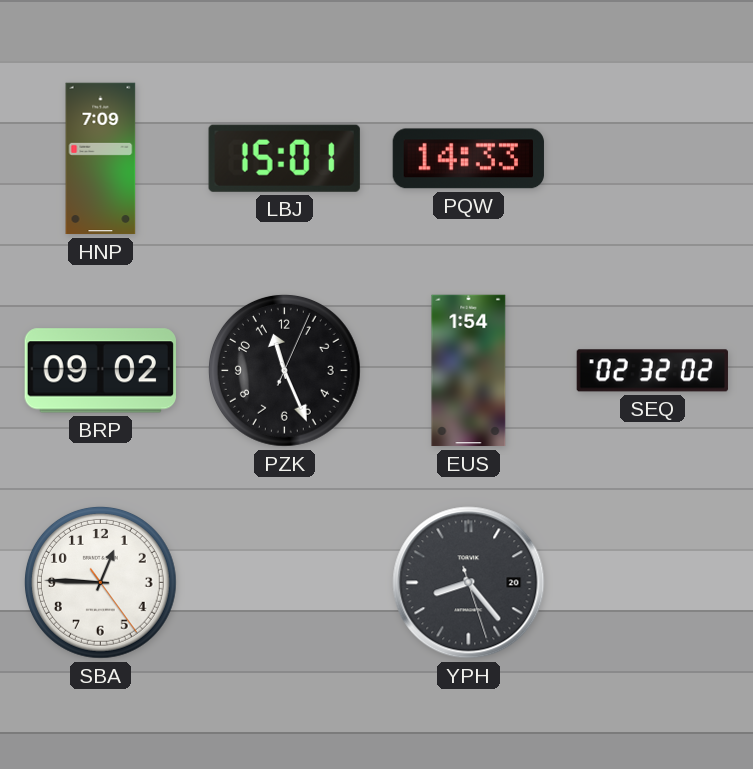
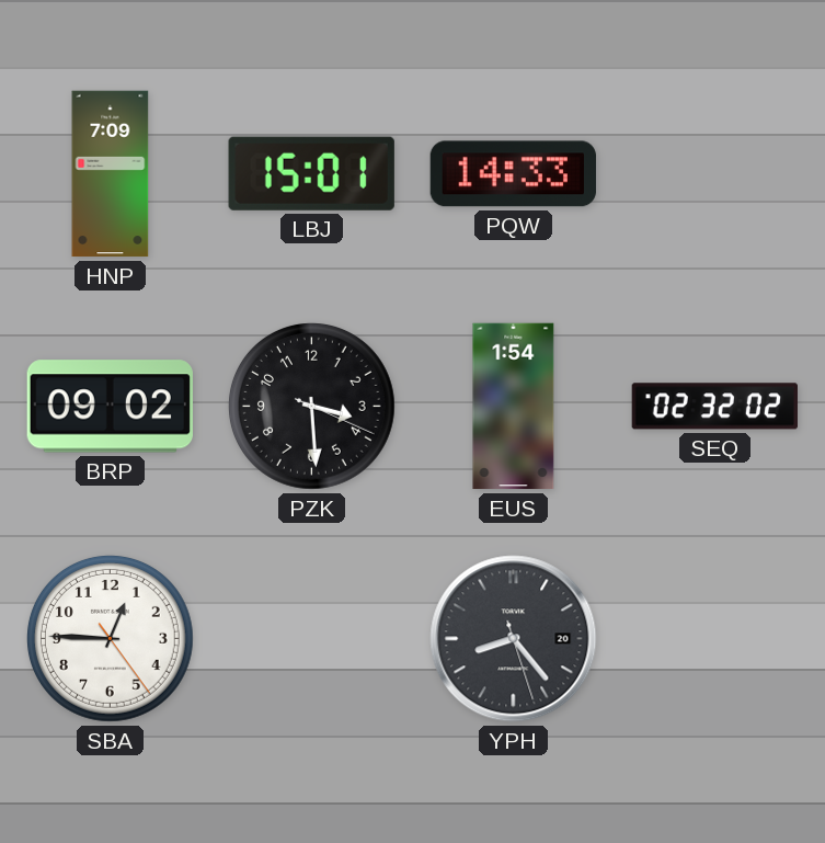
PZK: 11:26 -> 3:29
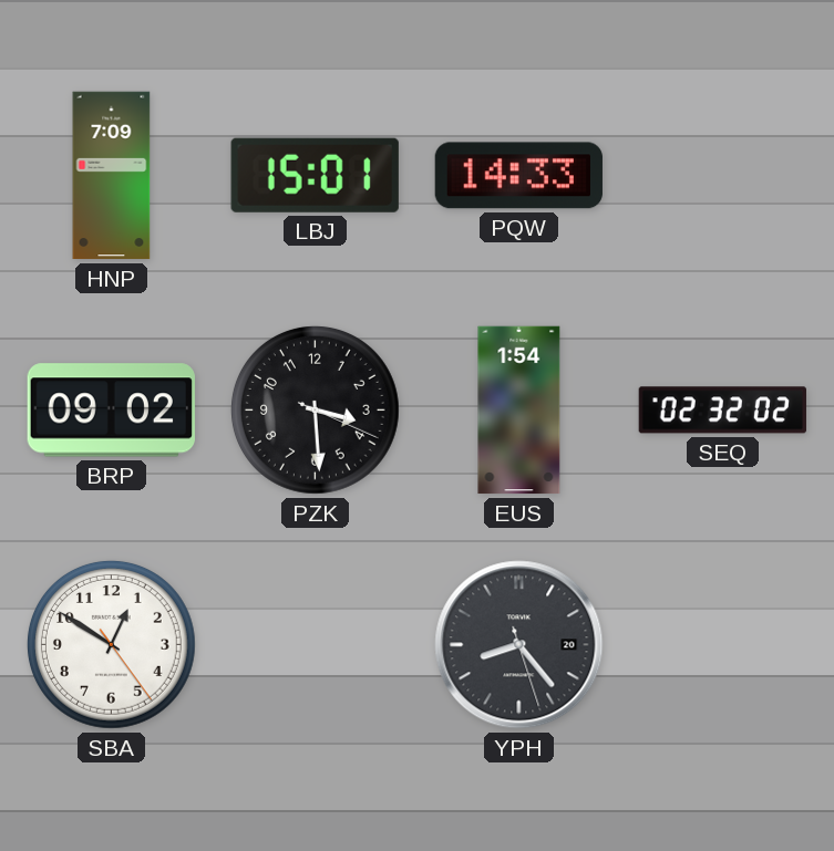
SBA: 12:45 -> 12:50
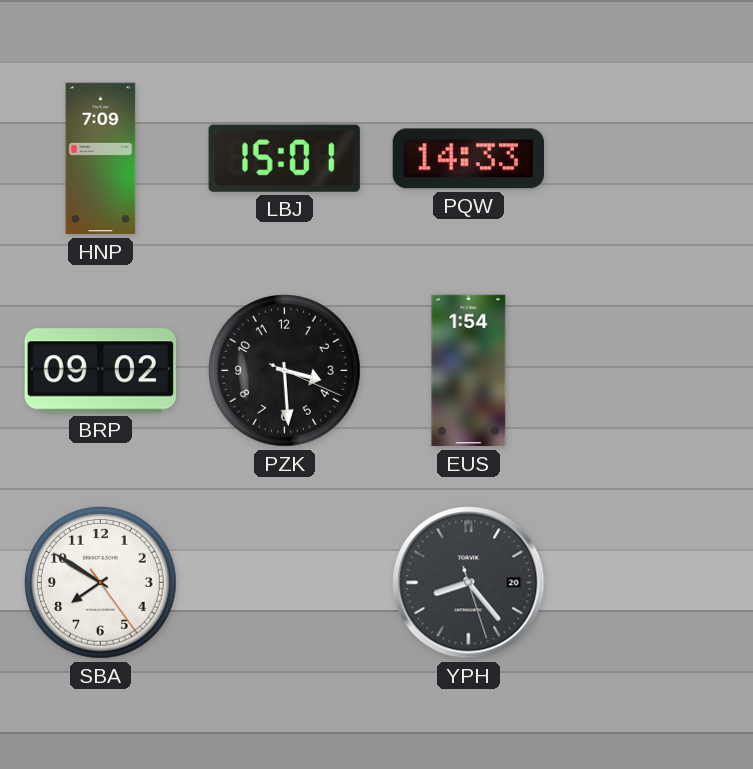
SEQ: 02:32 -> none
SBA: 12:50 -> 7:50
